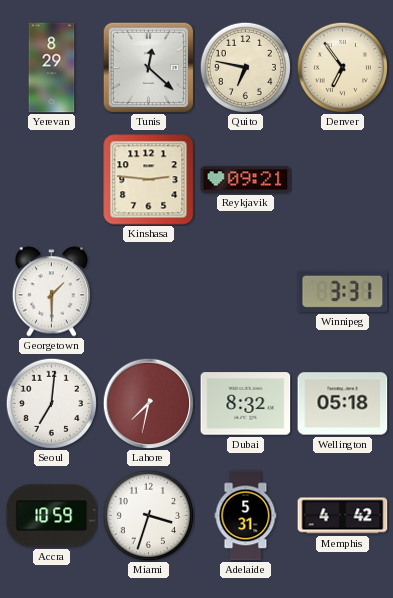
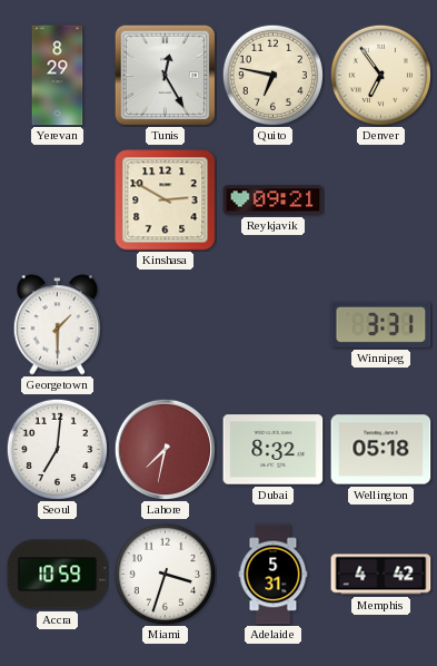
Tunis: 12:22 -> 12:25
Kinshasa: 2:46 -> 2:50
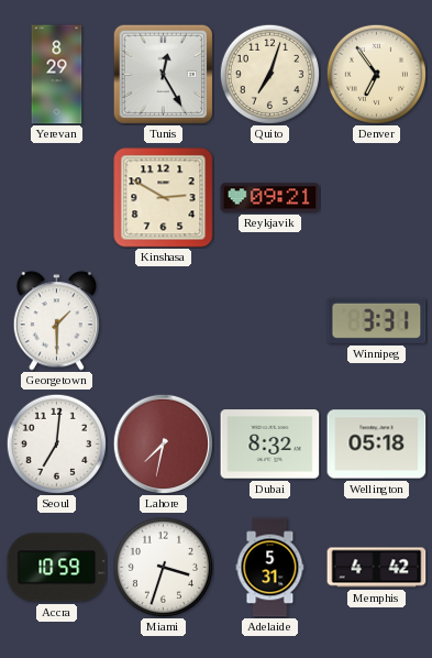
Quito: 6:47 -> 7:03
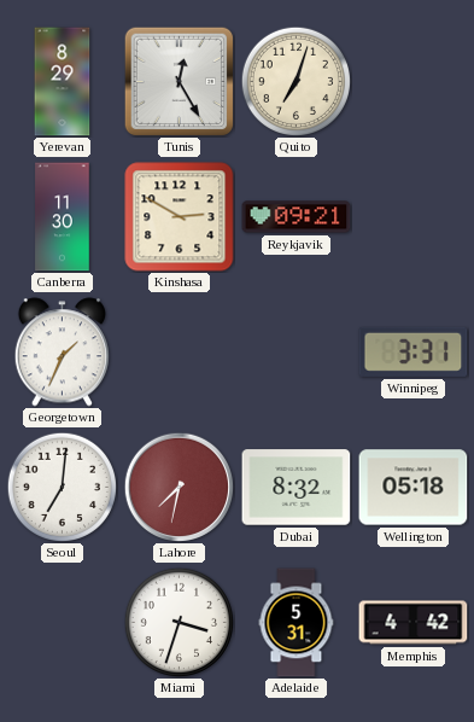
Denver: 6:54 -> none
Canberra: none -> 11:30
Georgetown: 1:30 -> 1:34
Accra: 10:59 -> none
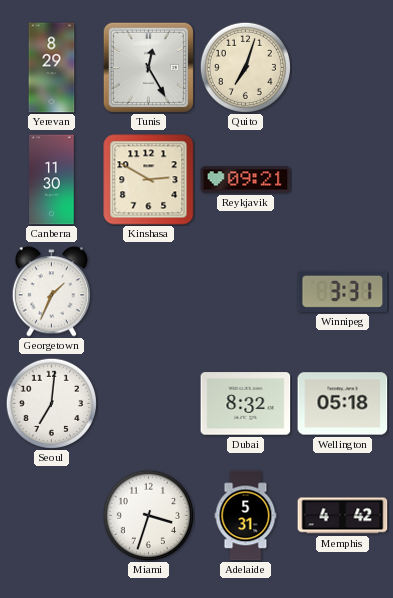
Lahore: 7:32 -> none
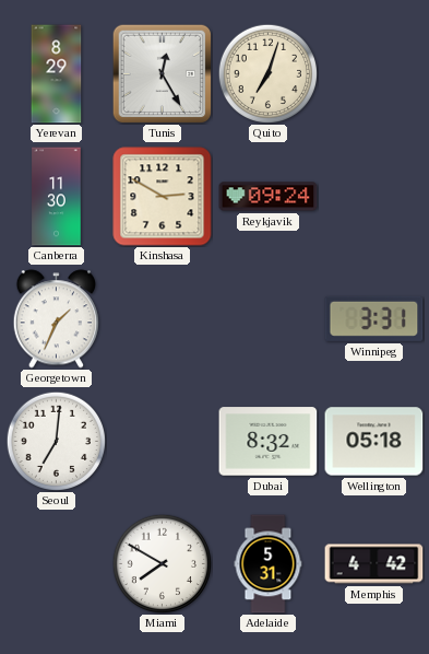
Reykjavik: 09:21 -> 09:24
Miami: 3:33 -> 7:50
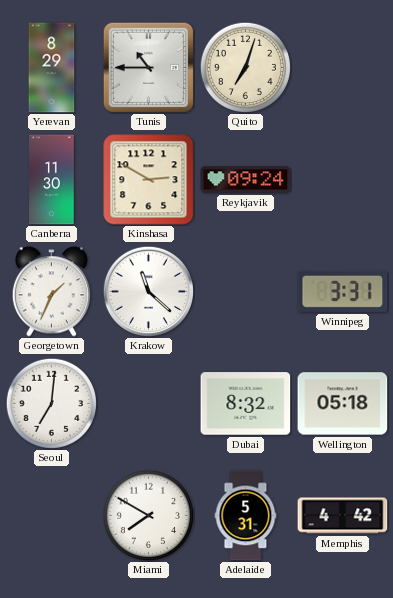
Tunis: 12:25 -> 10:45
Krakow: none -> 11:22
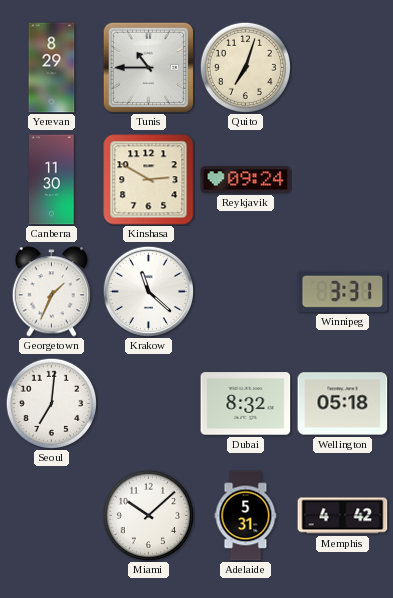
Miami: 7:50 -> 10:08
